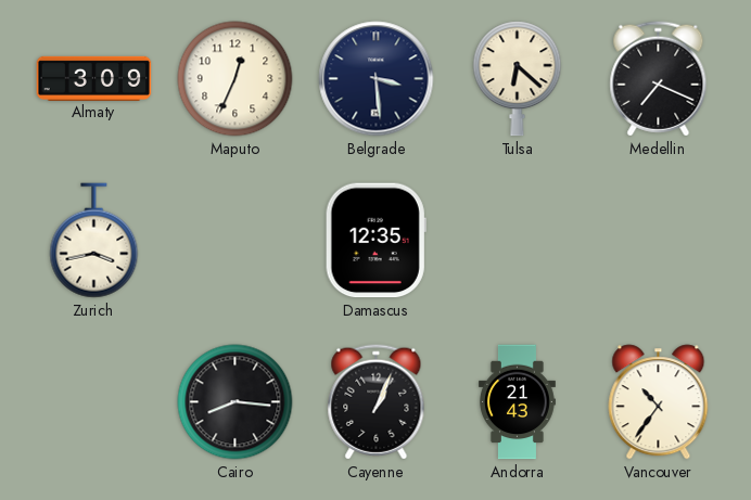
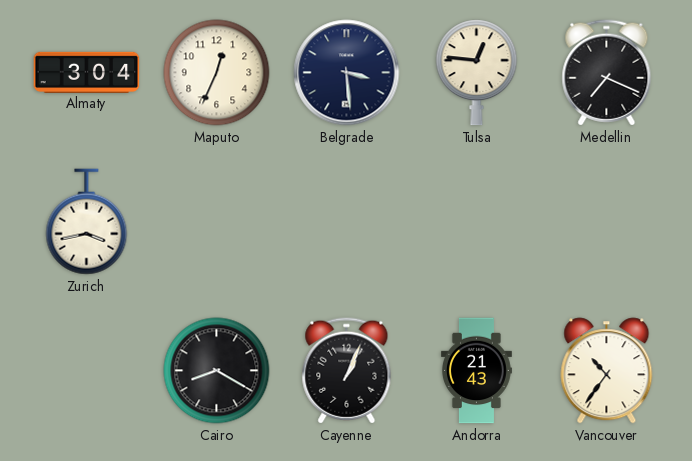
Almaty: 3:09 -> 3:04
Tulsa: 6:22 -> 12:46
Damascus: 12:35 -> none
Cairo: 8:16 -> 8:20
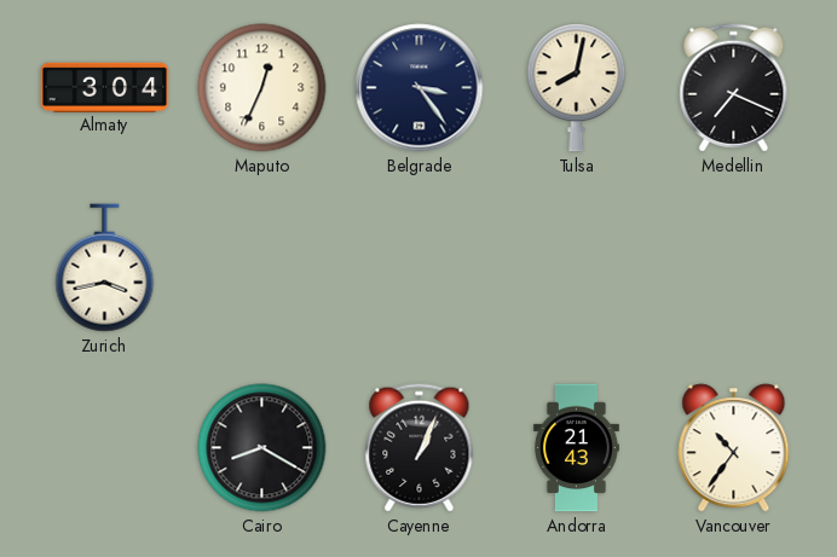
Belgrade: 3:29 -> 3:24
Tulsa: 12:46 -> 8:02
